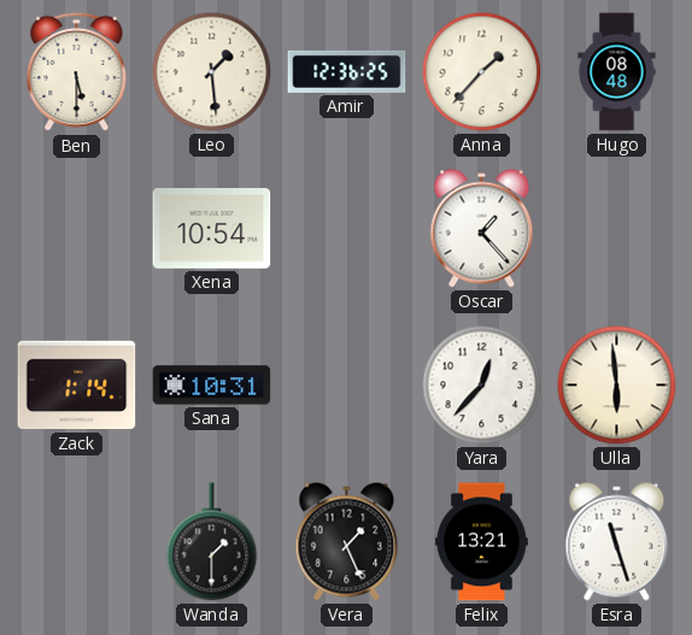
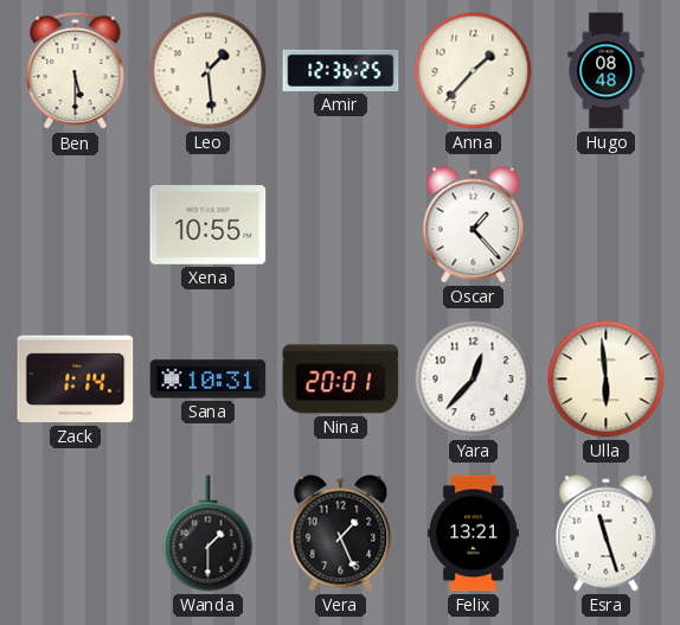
Xena: 10:54 -> 10:55
Nina: none -> 20:01
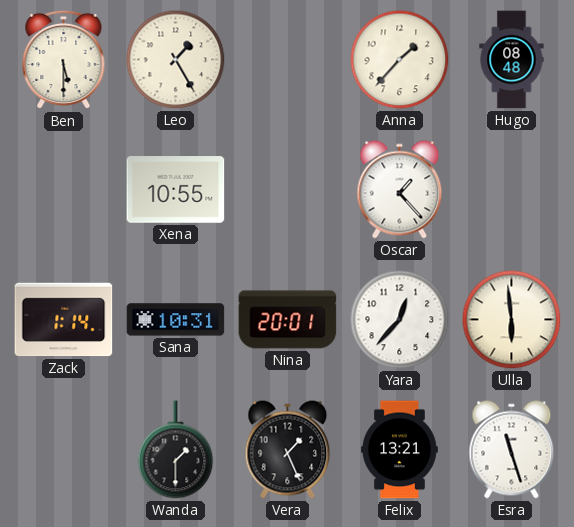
Leo: 1:29 -> 1:25
Amir: 12:36 -> none
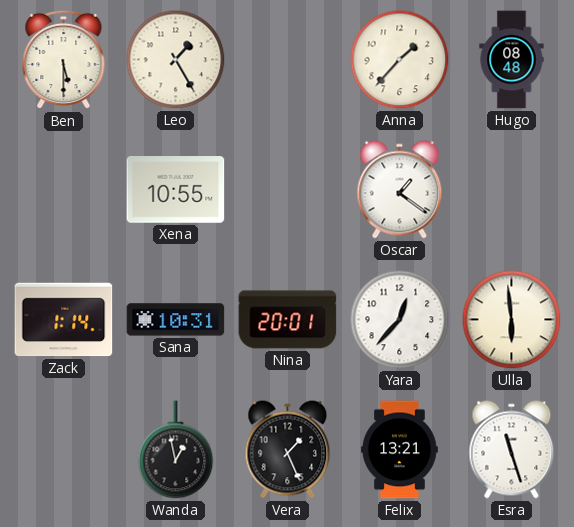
Oscar: 1:23 -> 1:21
Wanda: 1:30 -> 12:58
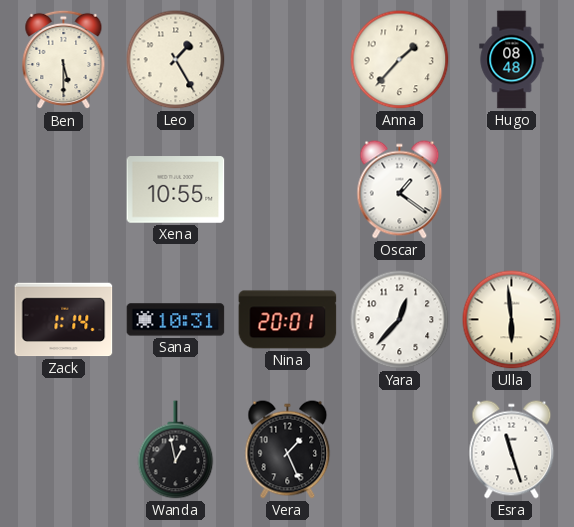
Felix: 13:21 -> none
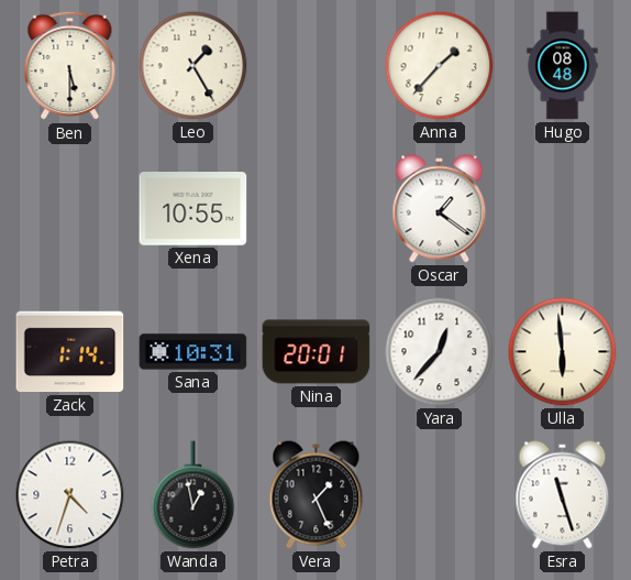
Petra: none -> 4:33
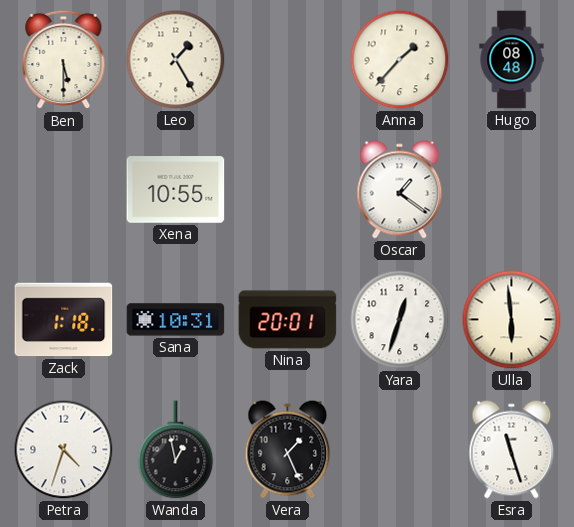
Zack: 1:14 -> 1:18
Yara: 12:37 -> 12:33
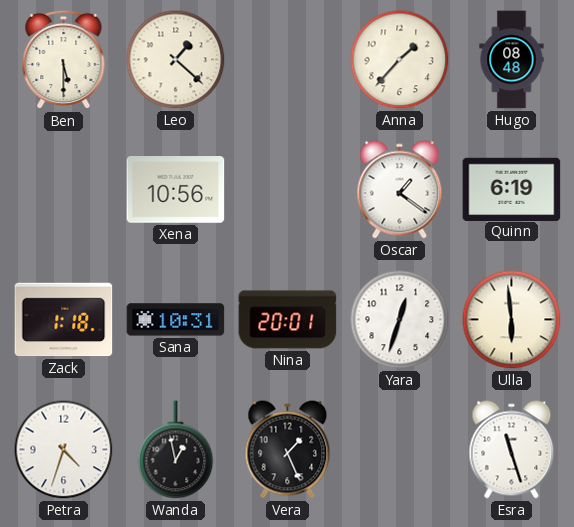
Leo: 1:25 -> 1:22
Xena: 10:55 -> 10:56
Quinn: none -> 6:19
